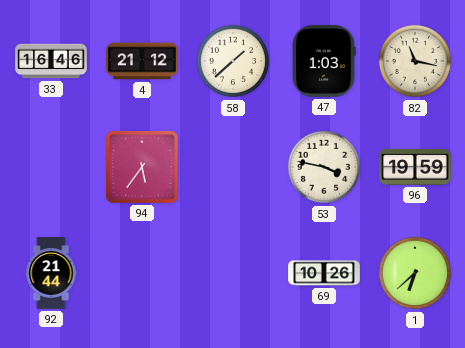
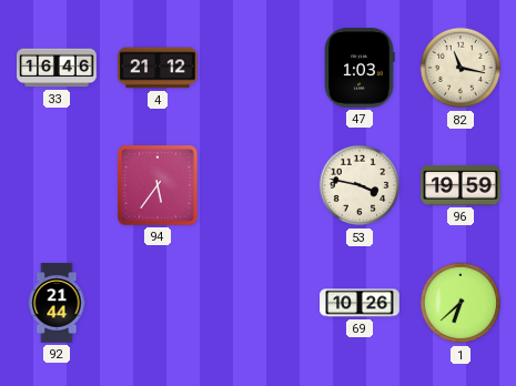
58: 1:38 -> none
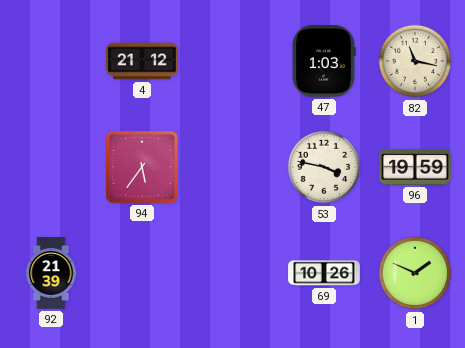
33: 16:46 -> none
92: 21:44 -> 21:39
1: 6:38 -> 1:49
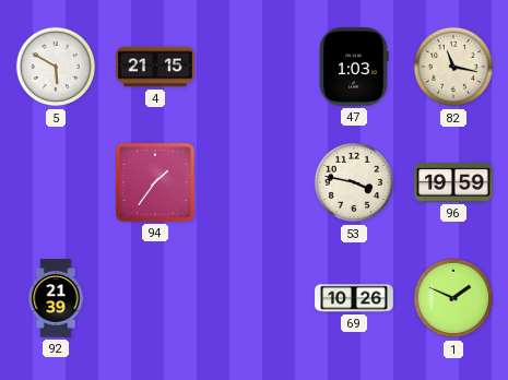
5: none -> 5:50
4: 21:12 -> 21:15
94: 5:36 -> 1:36
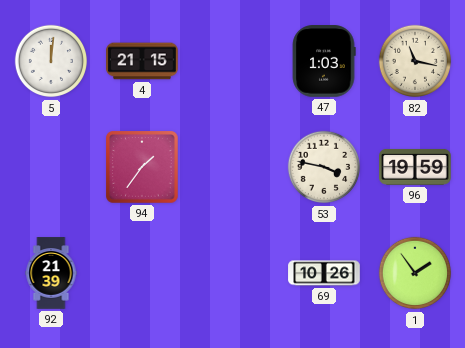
5: 5:50 -> 12:01
1: 1:49 -> 1:54
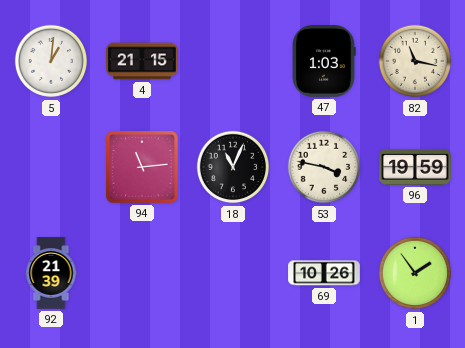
5: 12:01 -> 1:01
94: 1:36 -> 11:14
18: none -> 11:04
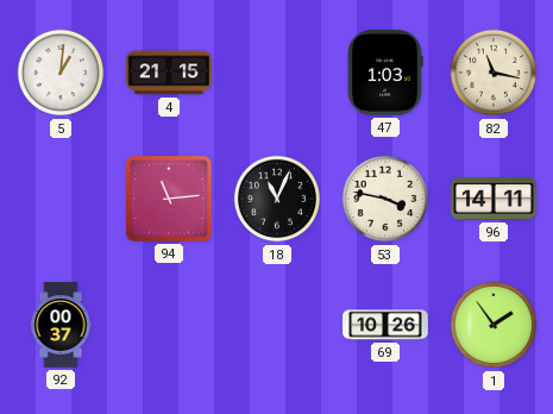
96: 19:59 -> 14:11
92: 21:39 -> 00:37
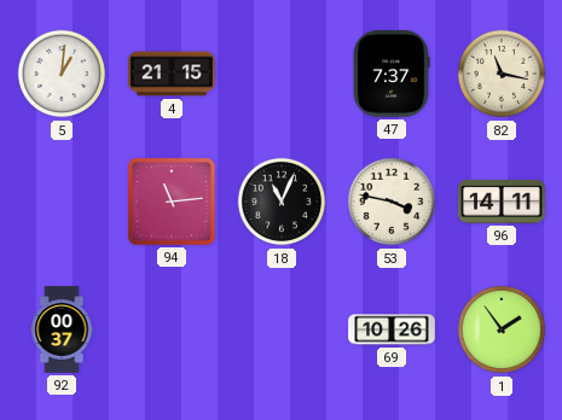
47: 1:03 -> 7:37
